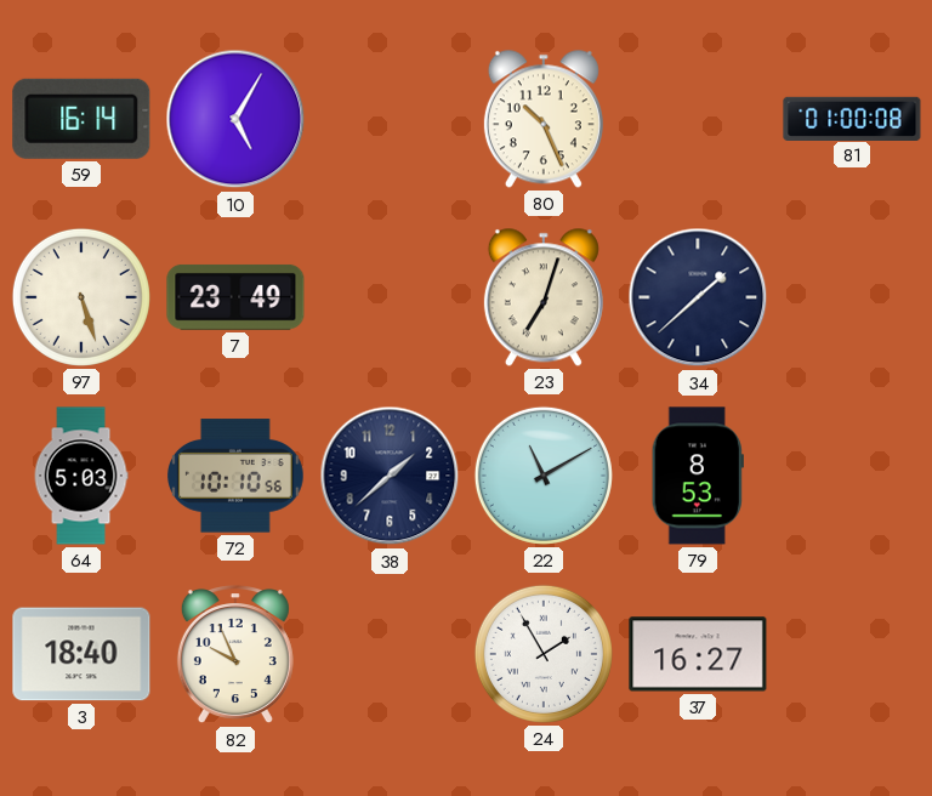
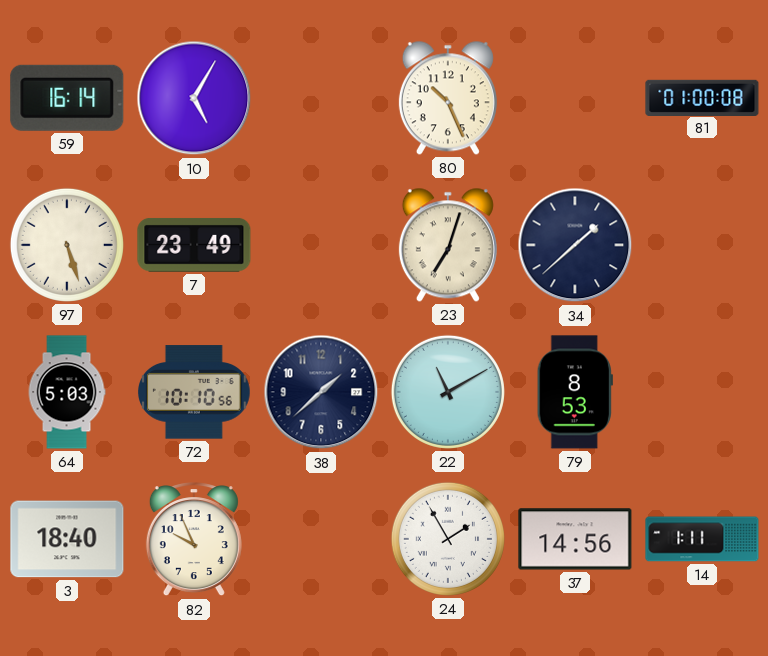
37: 16:27 -> 14:56
14: none -> 1:11
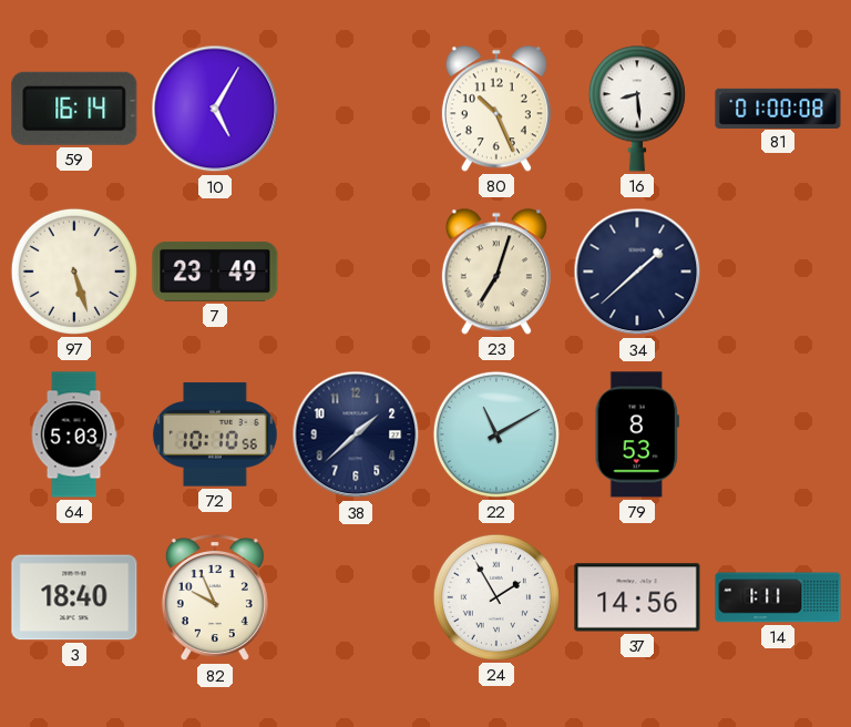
16: none -> 8:29
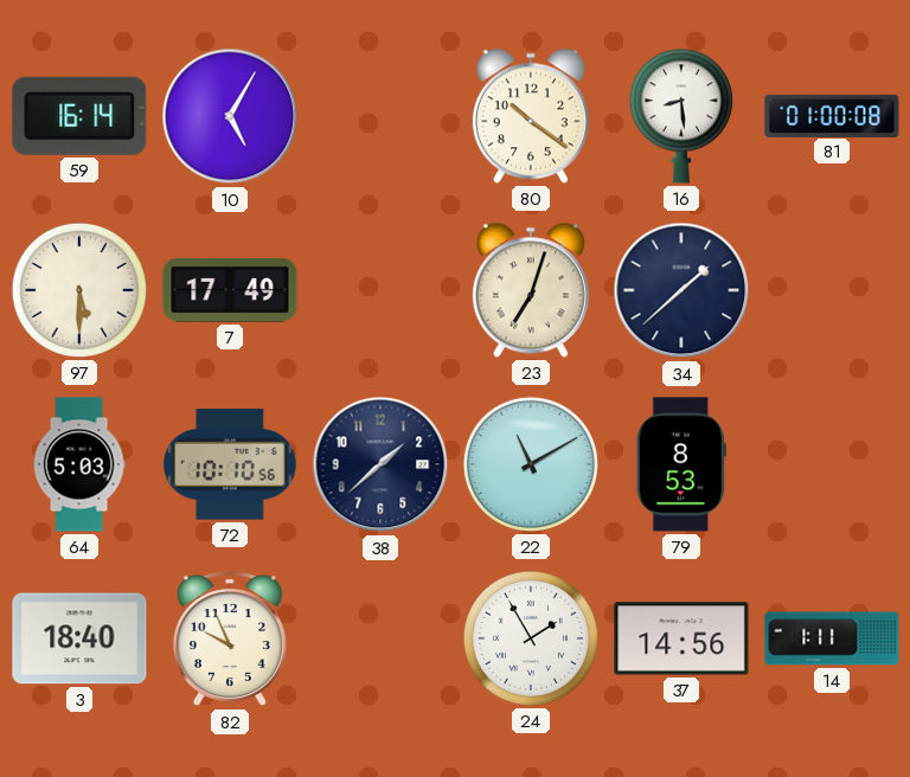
80: 10:26 -> 10:21
97: 5:27 -> 5:30
7: 23:49 -> 17:49
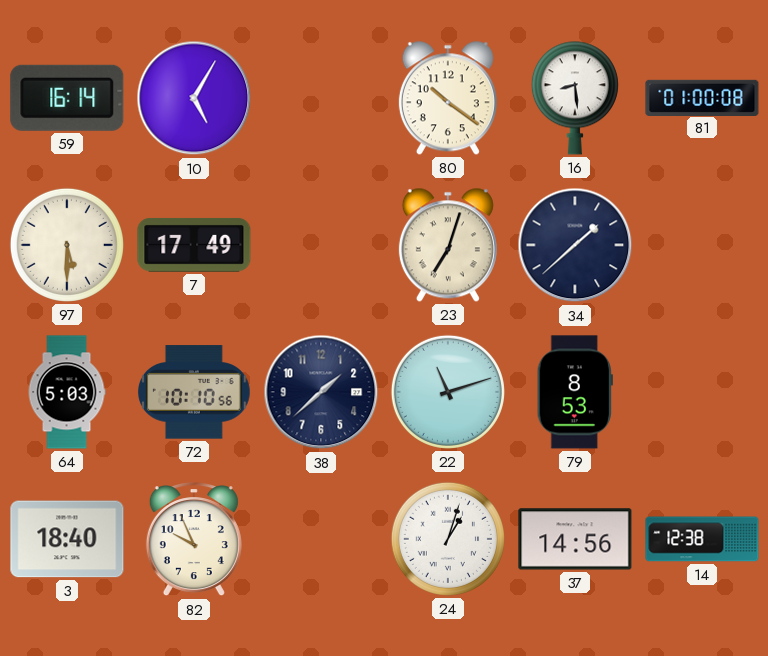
22: 11:10 -> 11:12
24: 1:55 -> 1:03
14: 1:11 -> 12:38
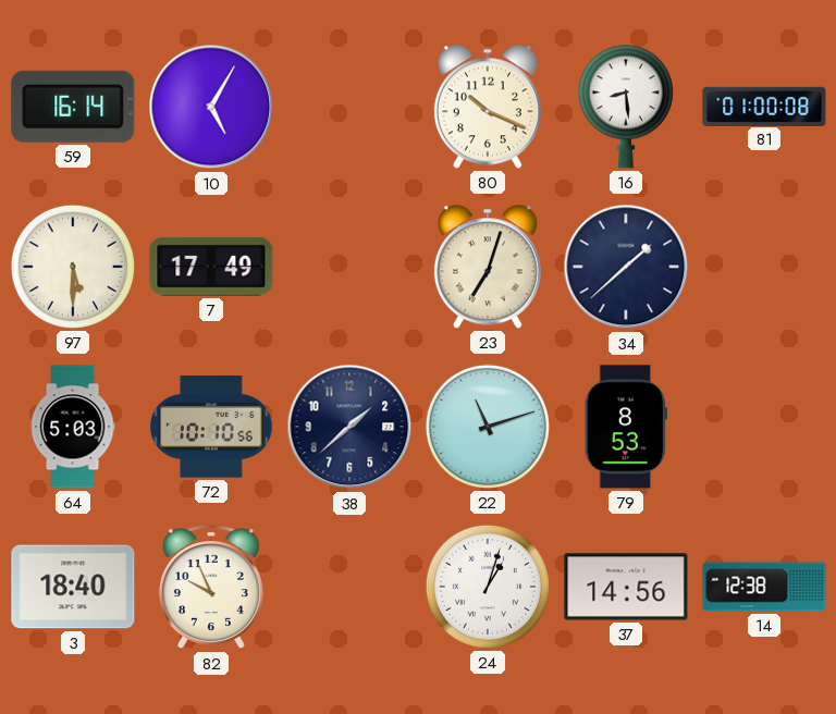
80: 10:21 -> 10:19
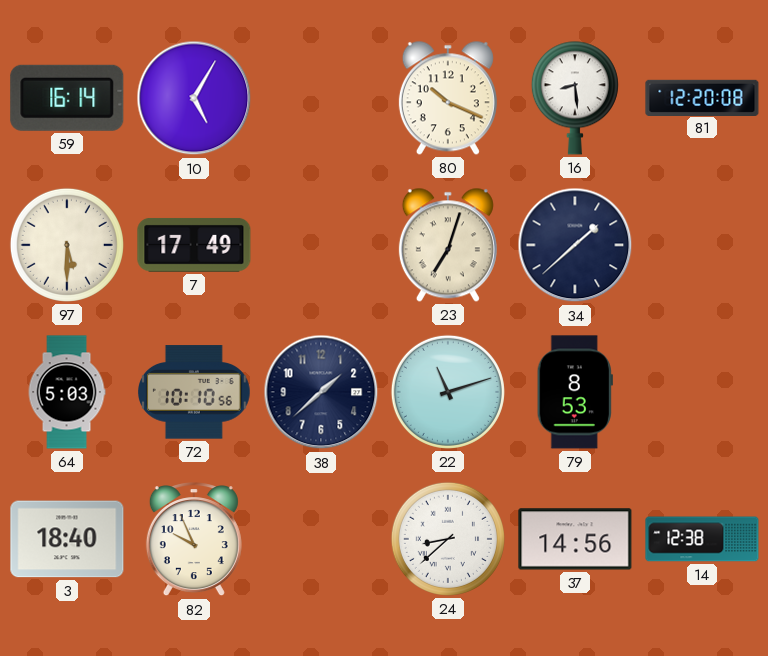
81: 01:00 -> 12:20
24: 1:03 -> 8:38
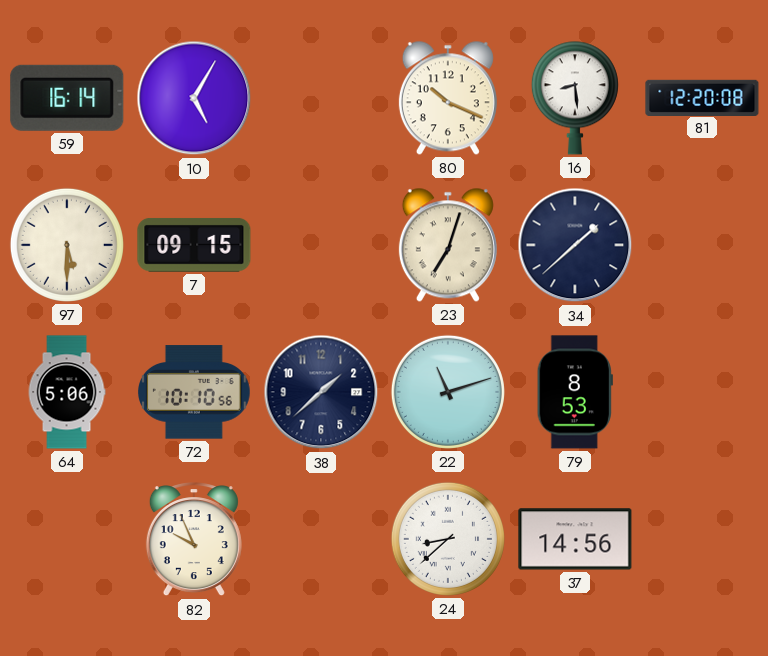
7: 17:49 -> 09:15
64: 5:03 -> 5:06
3: 18:40 -> none
14: 12:38 -> none
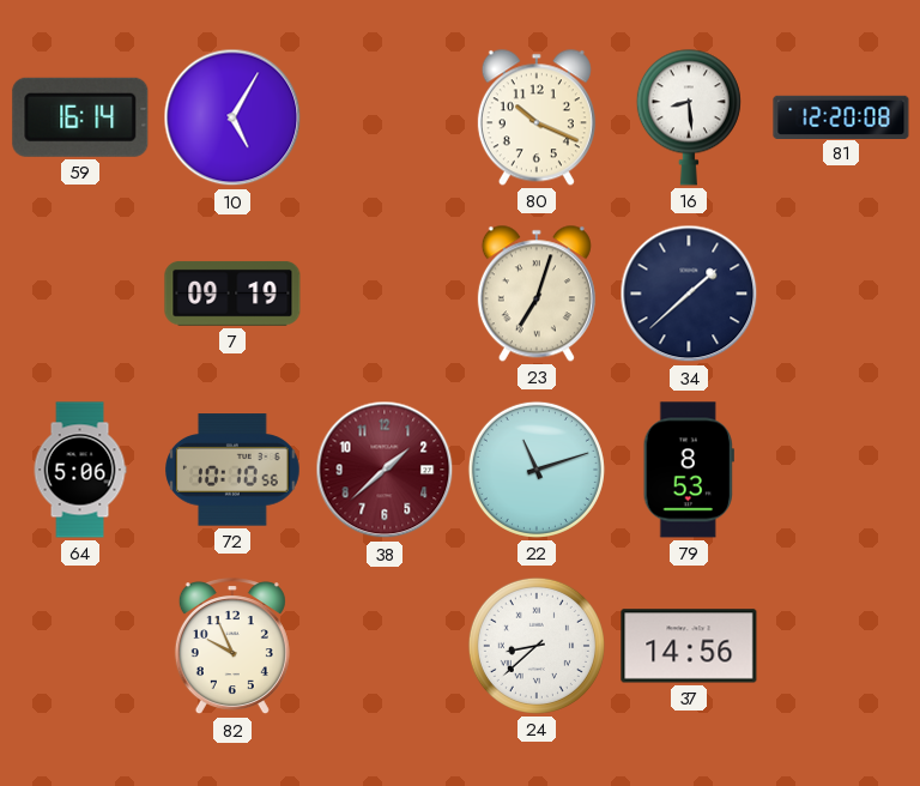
97: 5:30 -> none
7: 09:15 -> 09:19
38 dial: navy -> burgundy
